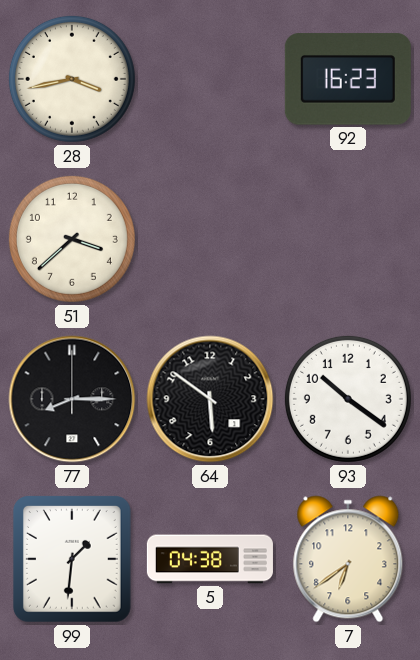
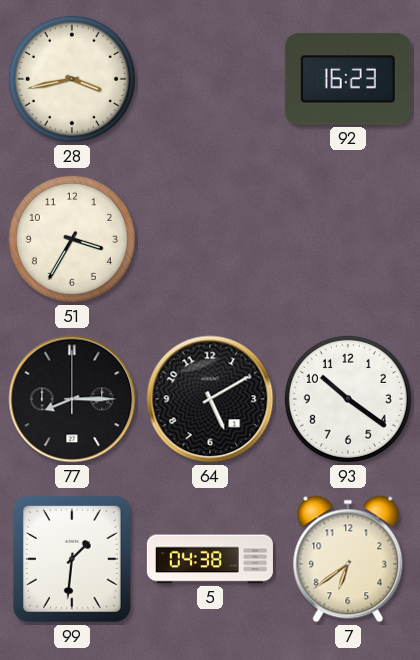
51: 3:38 -> 3:35
64: 5:51 -> 5:10
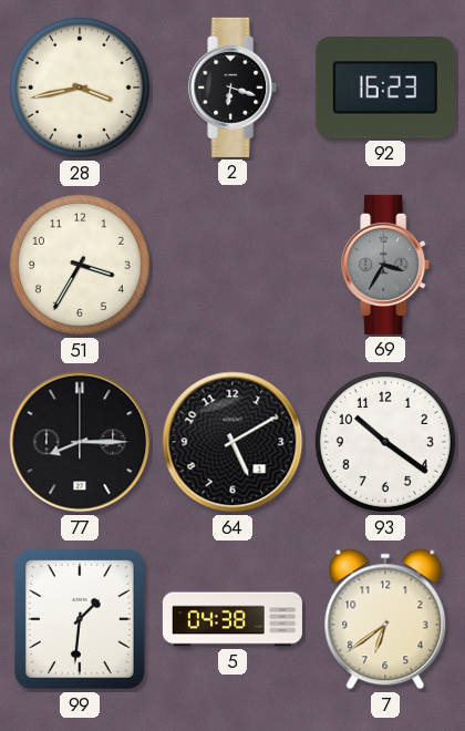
2: none -> 6:18
69: none -> 3:35
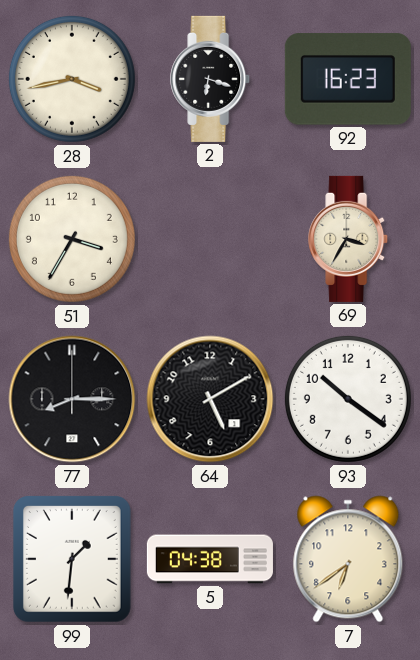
69 dial: grey -> cream
